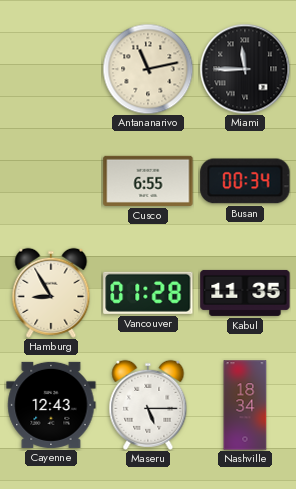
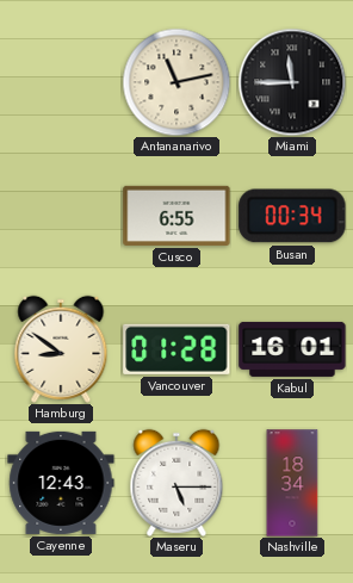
Hamburg: 8:55 -> 8:51
Kabul: 11:35 -> 16:01
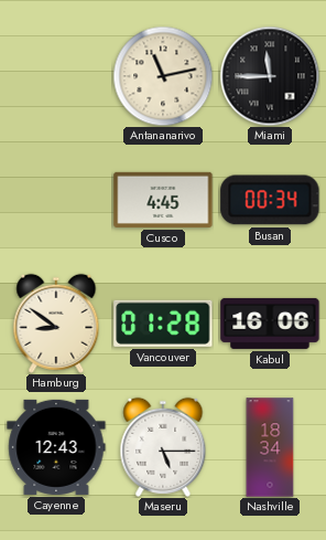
Cusco: 6:55 -> 4:45
Kabul: 16:01 -> 16:06
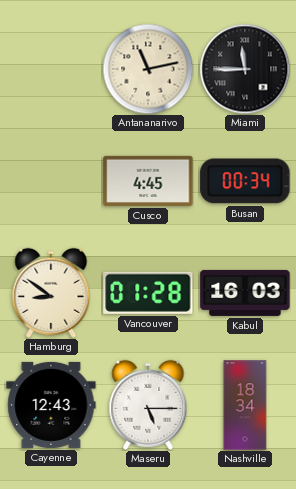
Kabul: 16:06 -> 16:03
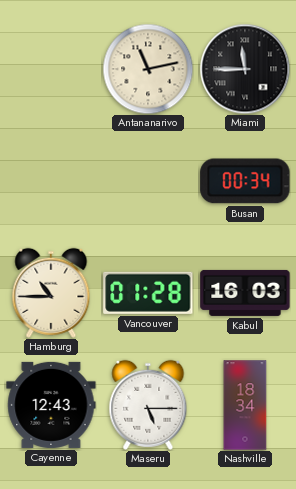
Cusco: 4:45 -> none
Hamburg: 8:51 -> 10:45
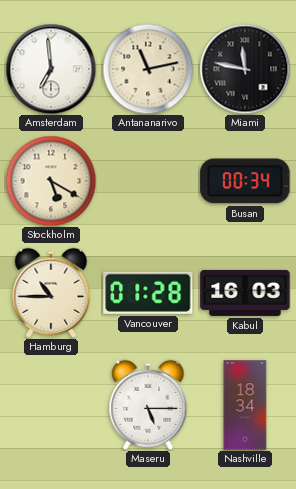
Amsterdam: none -> 6:59
Miami: 11:45 -> 11:47
Stockholm: none -> 5:20
Cayenne: 12:43 -> none
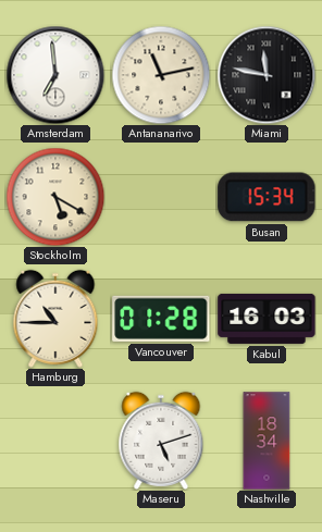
Busan: 00:34 -> 15:34
Maseru: 5:15 -> 5:12
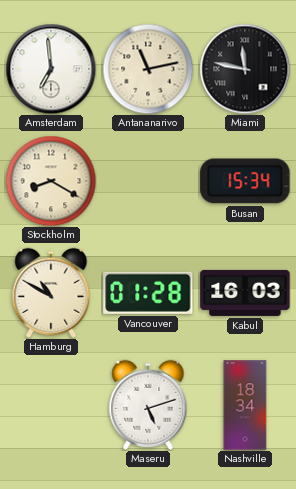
Stockholm: 5:20 -> 8:20
Hamburg: 10:45 -> 10:50
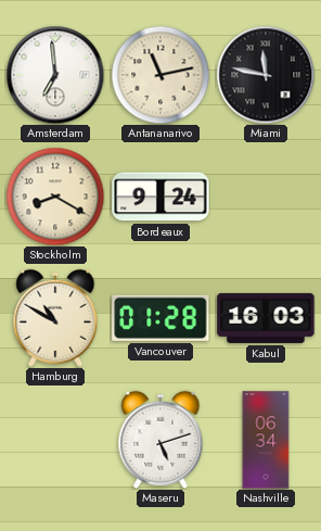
Bordeaux: none -> 9:24
Busan: 15:34 -> none
Nashville: 18:34 -> 06:34
